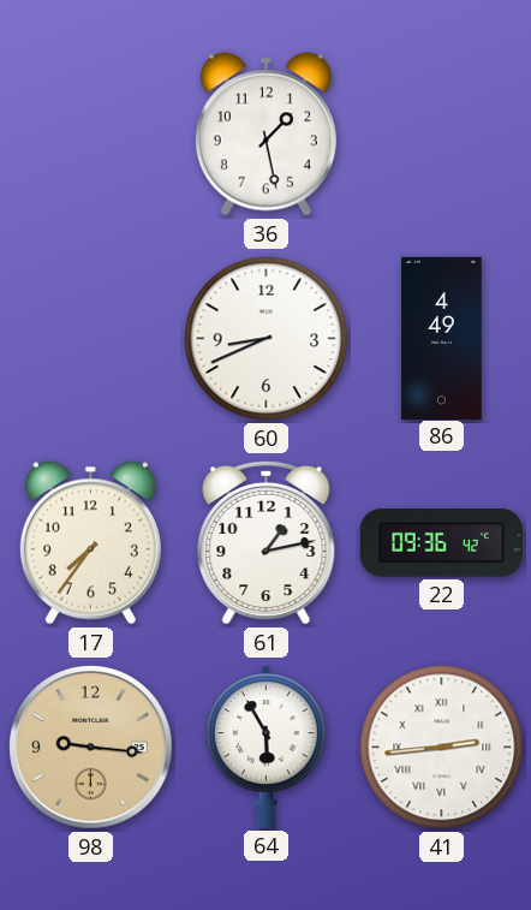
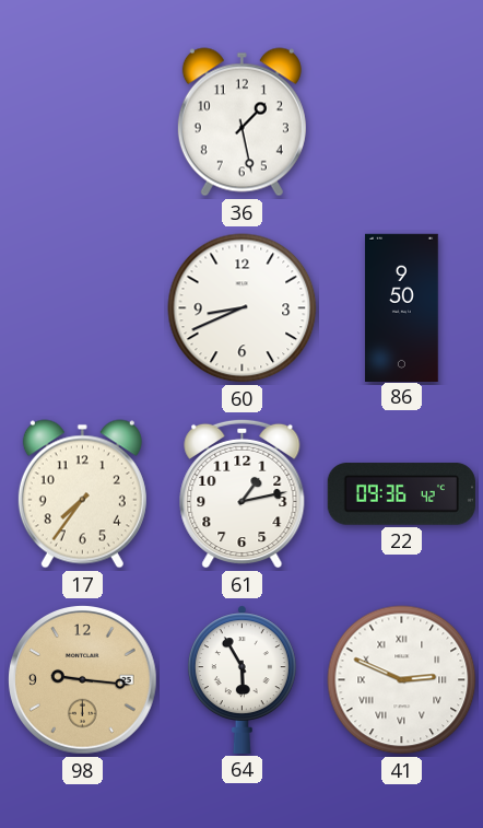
86: 4:49 -> 9:50
41: 2:44 -> 2:49
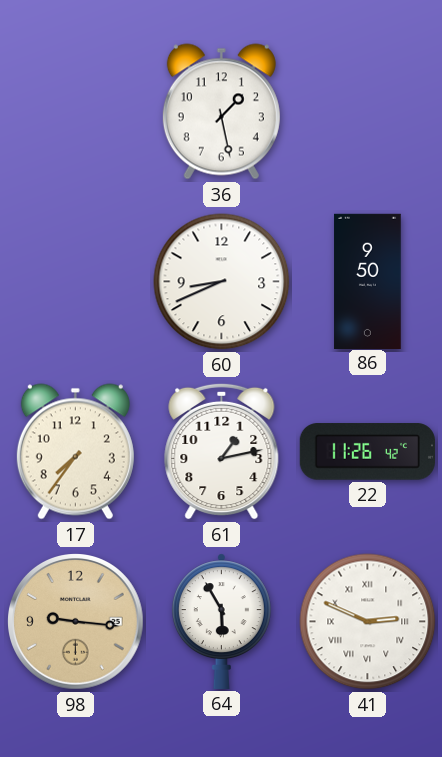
22: 09:36 -> 11:26
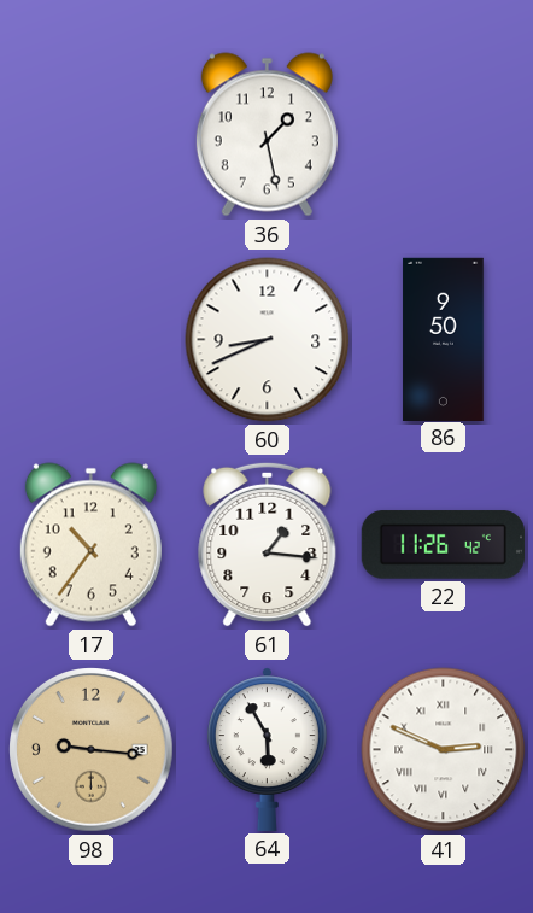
17: 7:36 -> 10:36
61: 1:13 -> 1:16
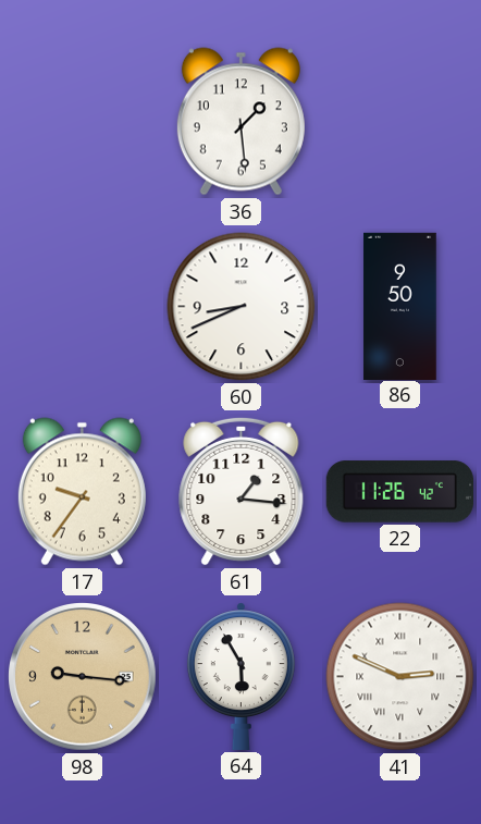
36: 1:28 -> 1:29
17: 10:36 -> 9:36
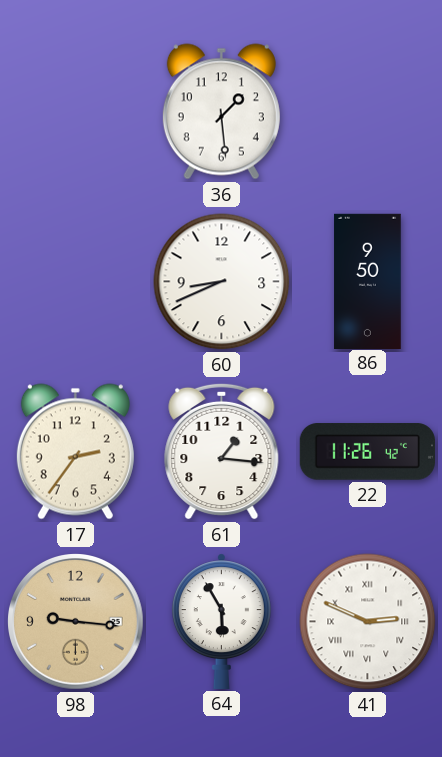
17: 9:36 -> 2:36
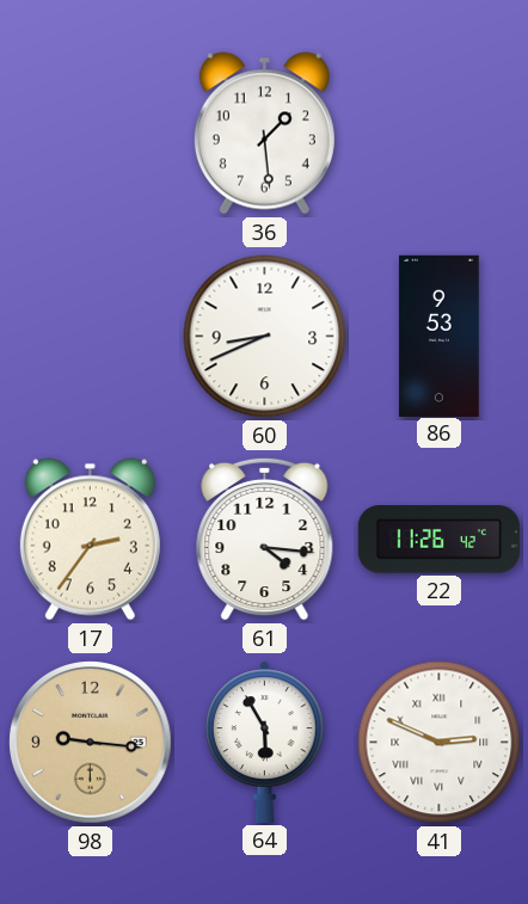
86: 9:50 -> 9:53
61: 1:16 -> 4:16
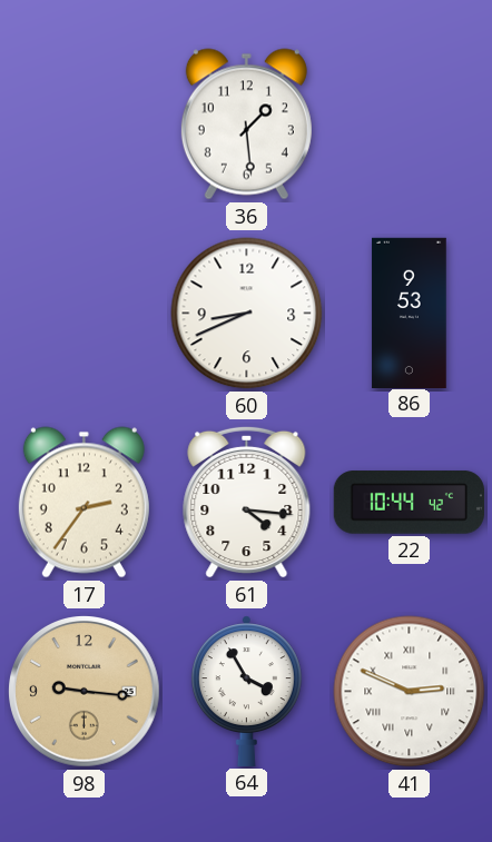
22: 11:26 -> 10:44
64: 5:55 -> 3:55
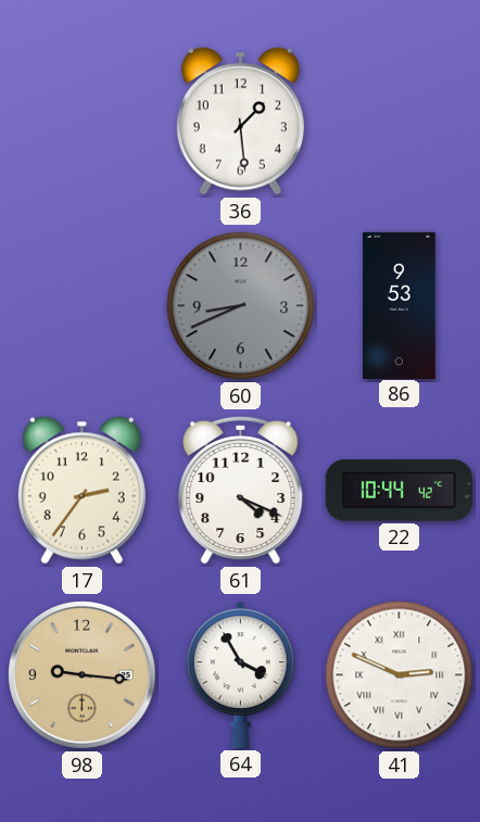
60 dial: white -> grey
61: 4:16 -> 4:19
